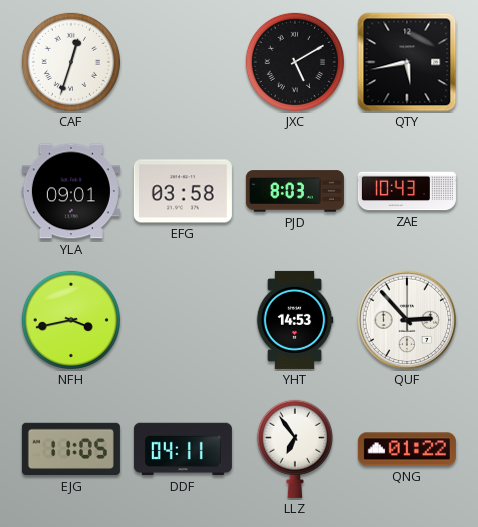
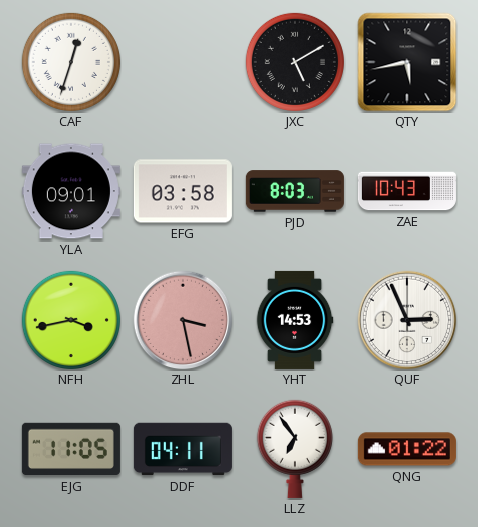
ZHL: none -> 3:28
QUF: 2:53 -> 2:56
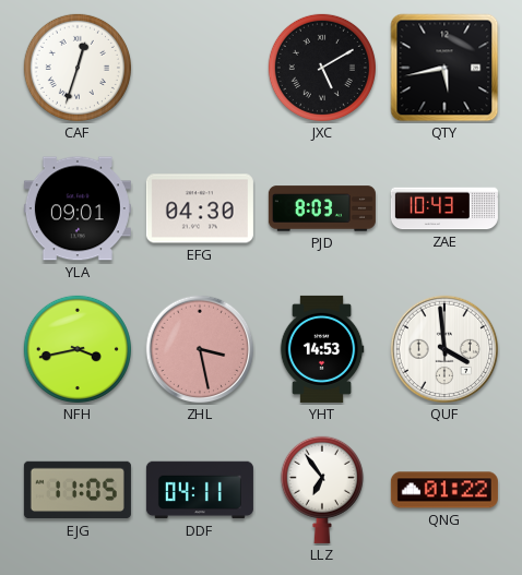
EFG: 03:58 -> 04:30
QUF: 2:56 -> 3:59
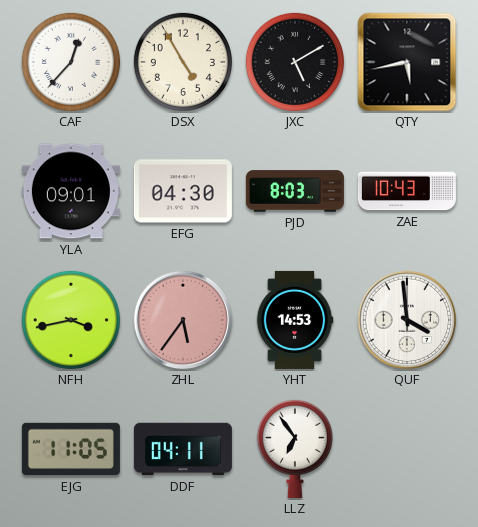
CAF: 12:33 -> 12:37
DSX: none -> 4:55
ZHL: 3:28 -> 5:36
QNG: 01:22 -> none
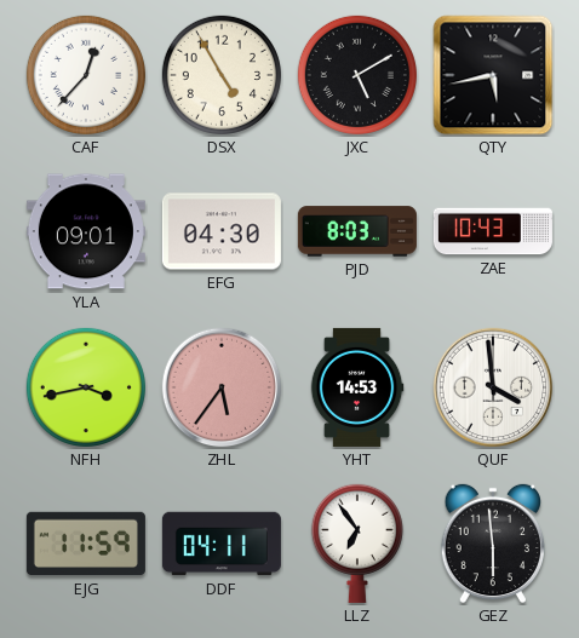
EJG: 11:05 -> 11:59
GEZ: none -> 5:59
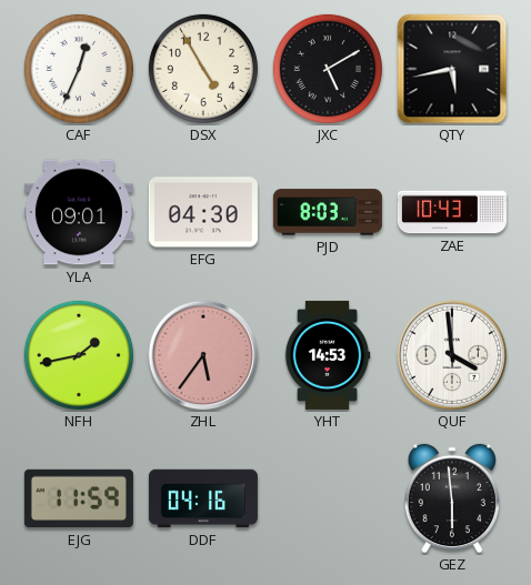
CAF: 12:37 -> 12:34
NFH: 3:43 -> 1:43
DDF: 04:11 -> 04:16
LLZ: 6:54 -> none
